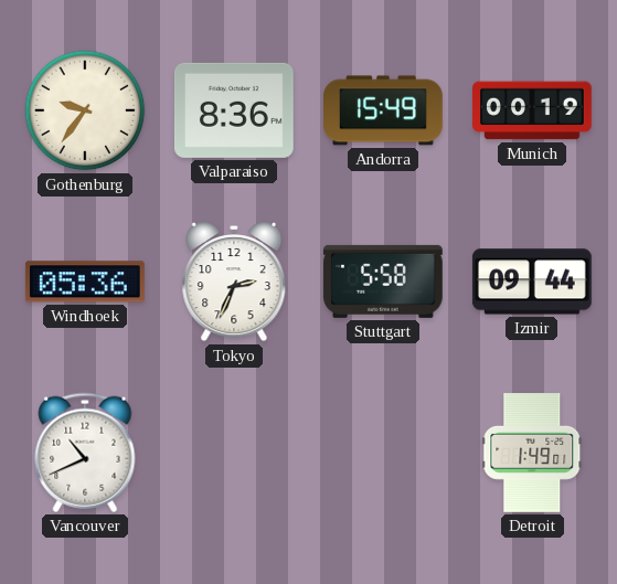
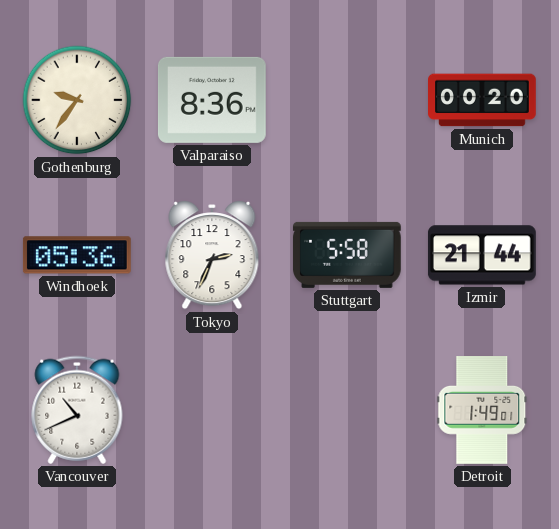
Andorra: 15:49 -> none
Munich: 00:19 -> 00:20
Izmir: 09:44 -> 21:44
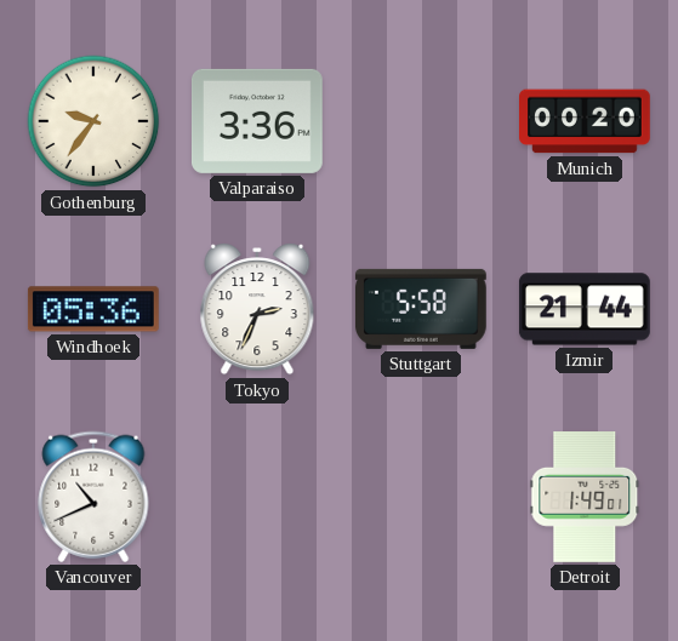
Valparaiso: 8:36 -> 3:36
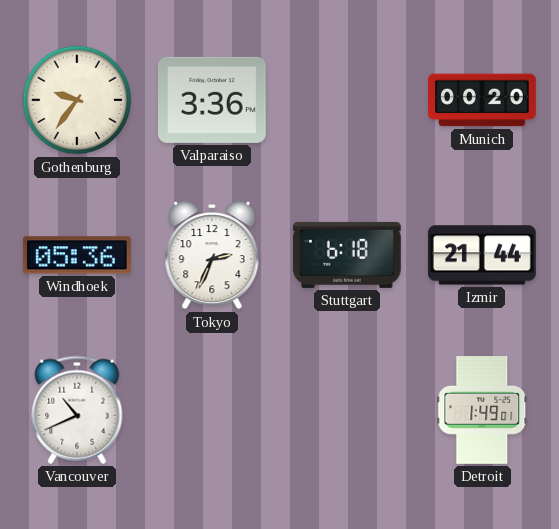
Stuttgart: 5:58 -> 6:18
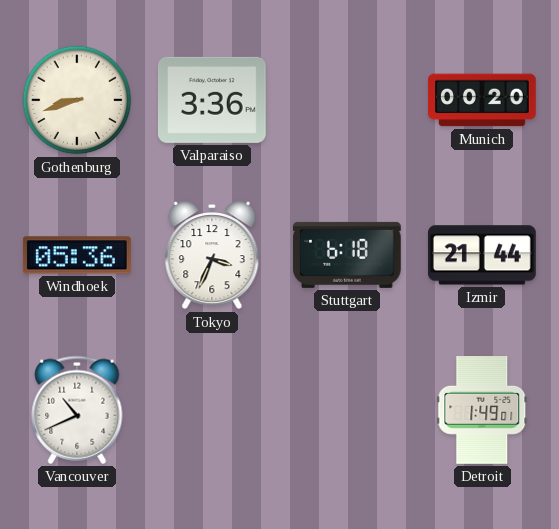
Gothenburg: 9:36 -> 8:42
Tokyo: 2:34 -> 3:34
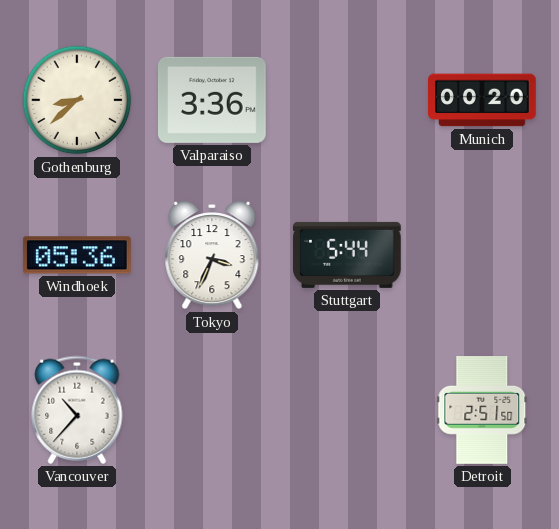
Gothenburg: 8:42 -> 8:38
Stuttgart: 6:18 -> 5:44
Izmir: 21:44 -> none
Vancouver: 10:41 -> 10:37
Detroit: 1:49 -> 2:51
